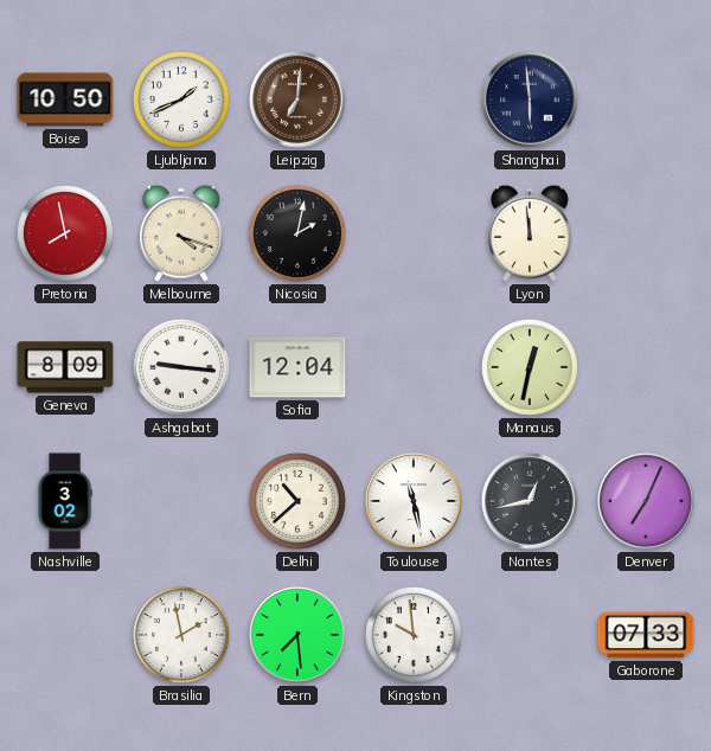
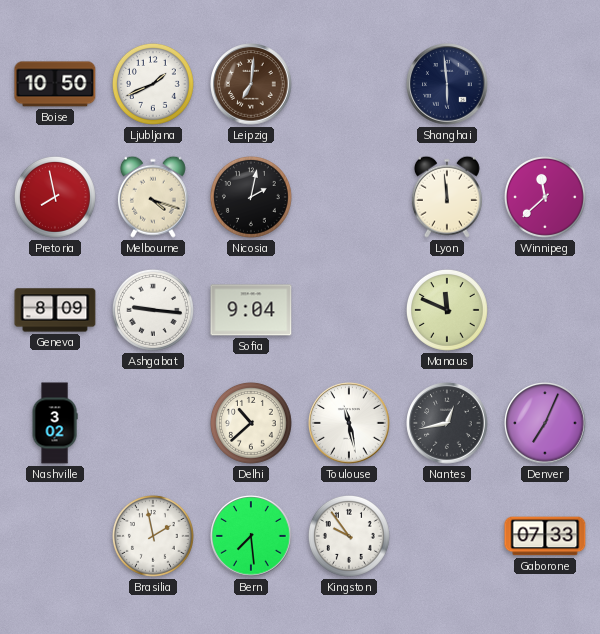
Winnipeg: none -> 11:38
Sofia: 12:04 -> 9:04
Manaus: 12:32 -> 11:49
Kingston: 9:59 -> 9:54
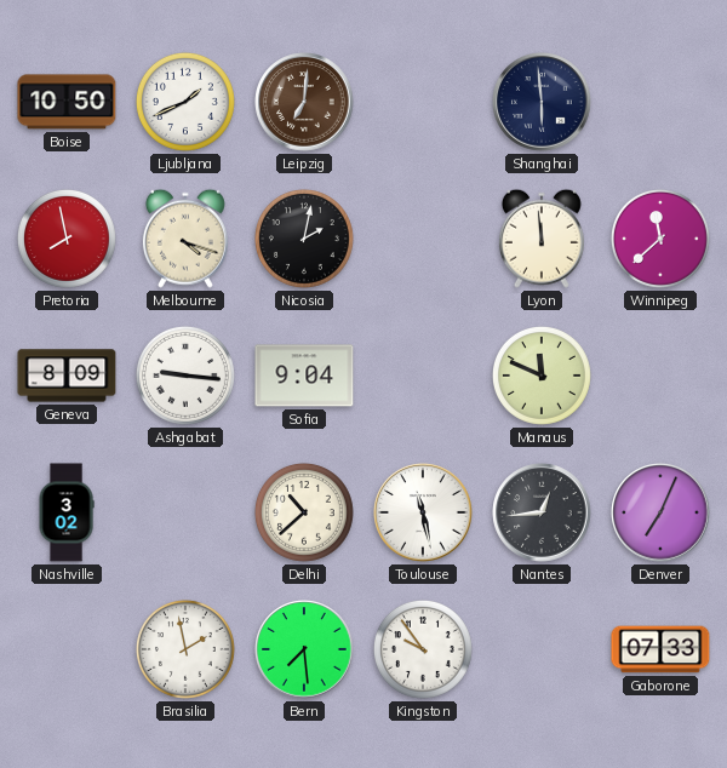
Nantes: 12:43 -> 12:44
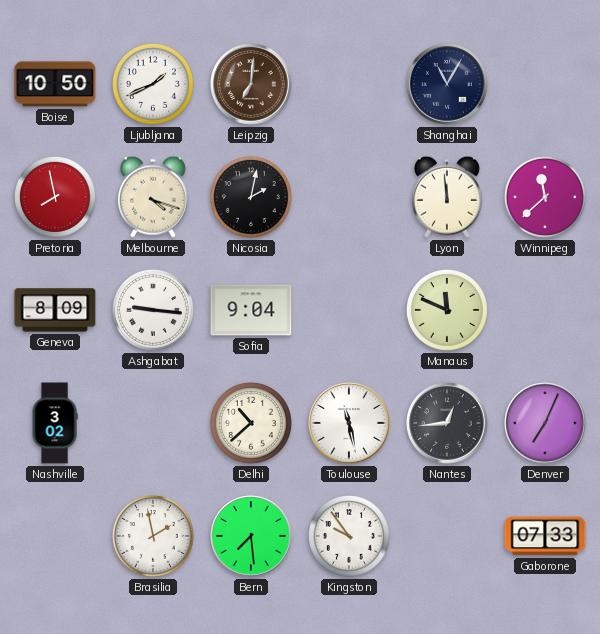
Shanghai: 5:59 -> 11:05
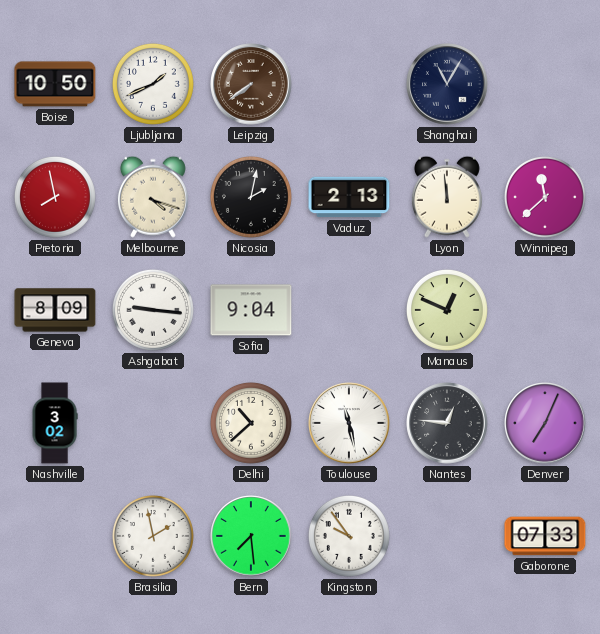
Leipzig: 7:01 -> 7:39
Vaduz: none -> 2:13
Manaus: 11:49 -> 12:49
Nantes: 12:44 -> 12:46
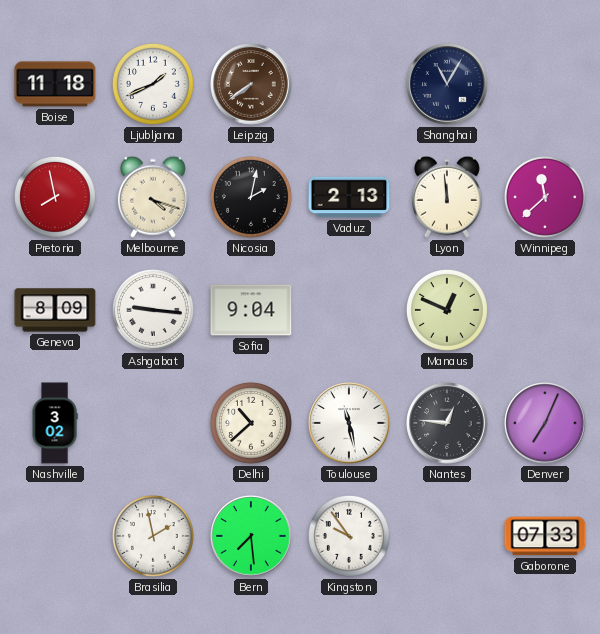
Boise: 10:50 -> 11:18
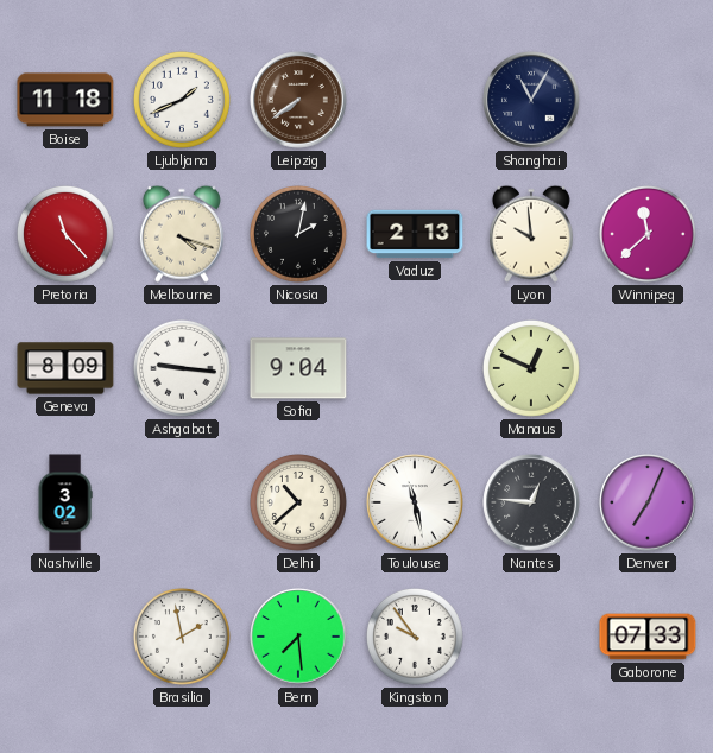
Pretoria: 7:58 -> 11:23
Lyon: 11:59 -> 9:59
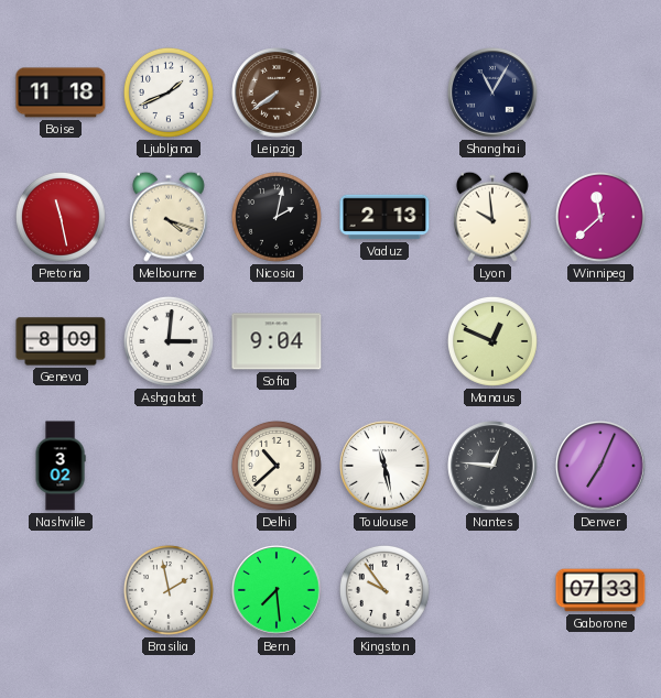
Pretoria: 11:23 -> 11:28
Ashgabat: 9:16 -> 3:01
